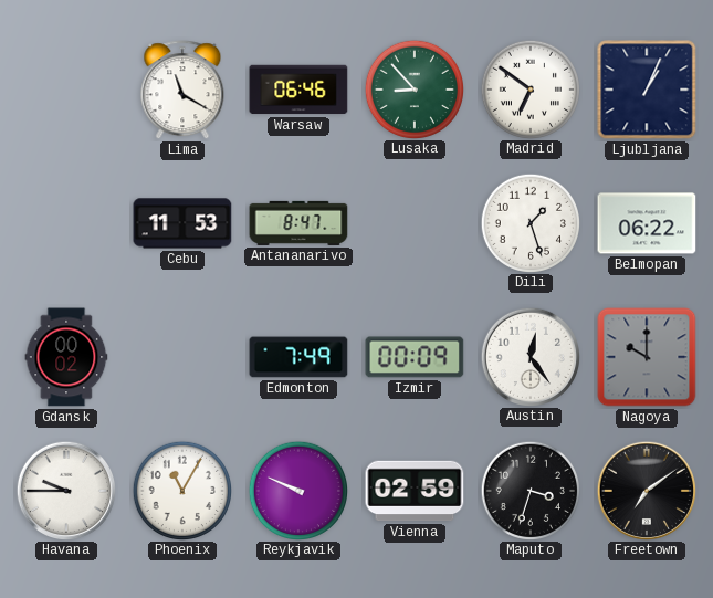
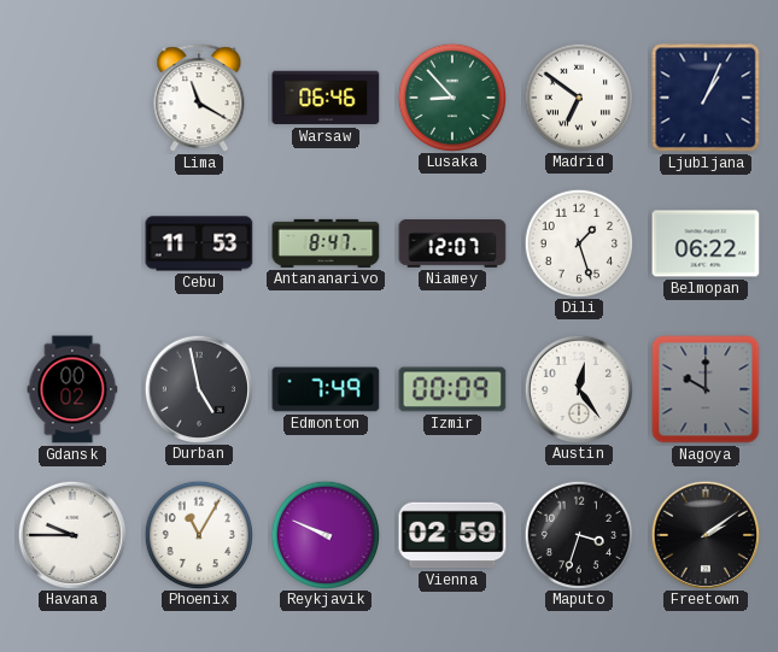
Niamey: none -> 12:07
Durban: none -> 4:58
Freetown: 7:09 -> 2:09
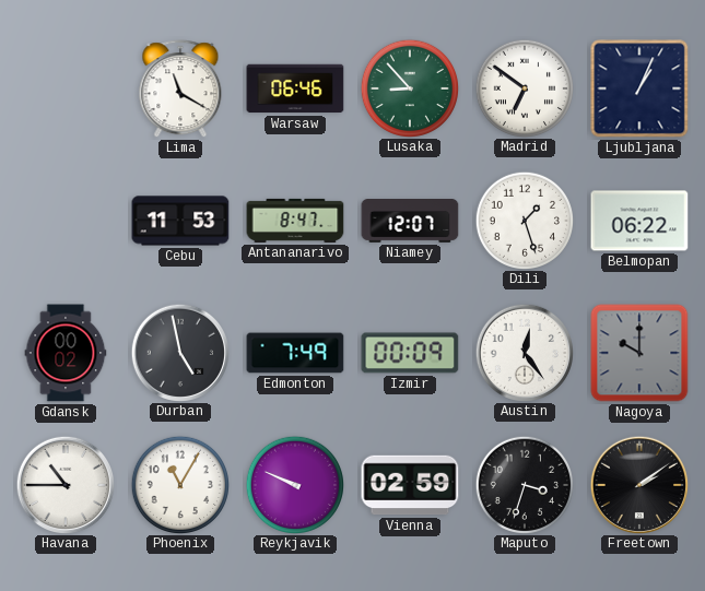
Havana: 9:45 -> 10:45
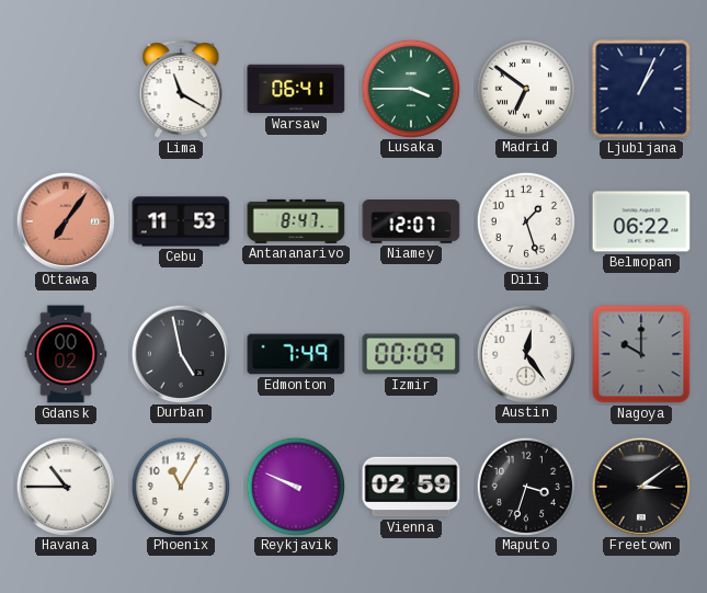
Warsaw: 06:46 -> 06:41
Lusaka: 8:53 -> 3:45
Ottawa: none -> 7:06
Freetown: 2:09 -> 3:09
